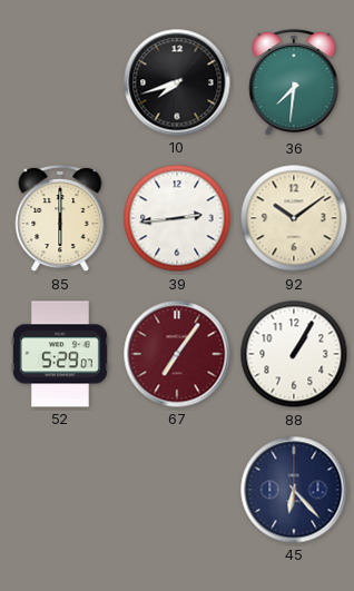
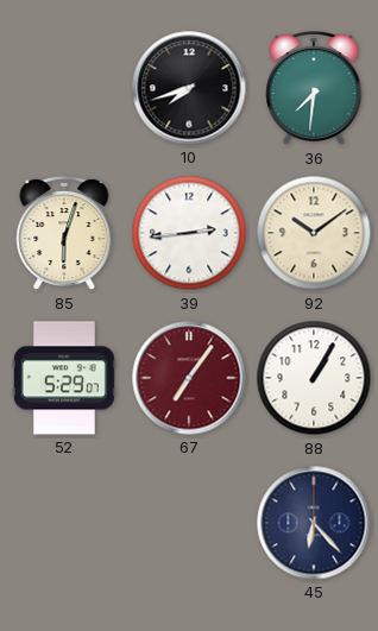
85: 6:00 -> 6:03
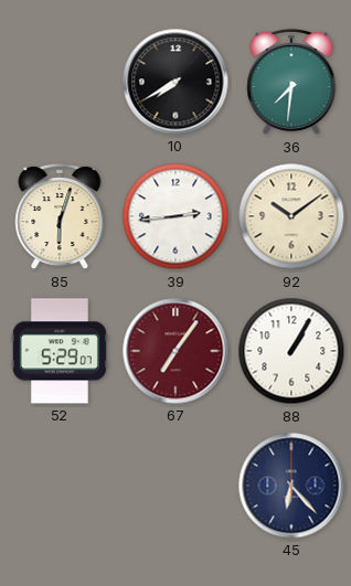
10: 7:42 -> 7:40
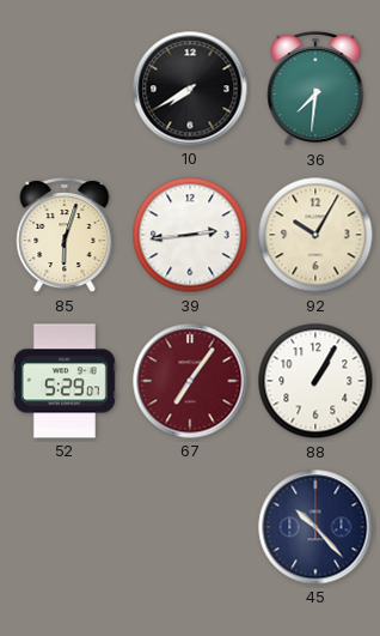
92: 10:09 -> 10:05
45: 6:23 -> 10:23
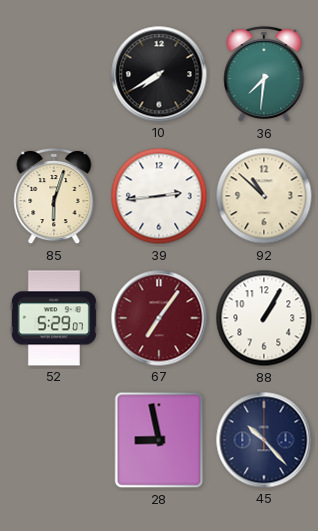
92: 10:05 -> 10:52
28: none -> 8:58
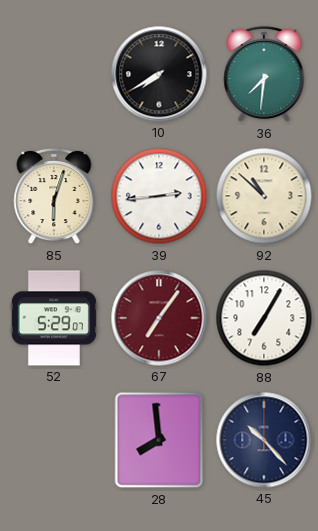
88: 1:05 -> 7:05
28: 8:58 -> 7:59
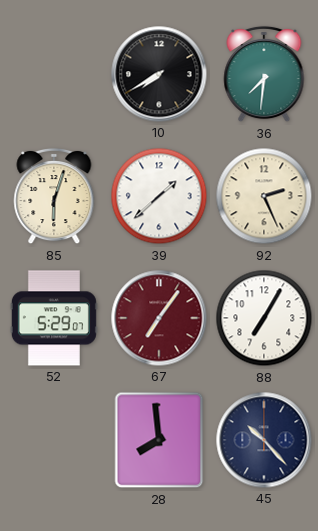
39: 2:44 -> 1:38
92: 10:52 -> 2:26
